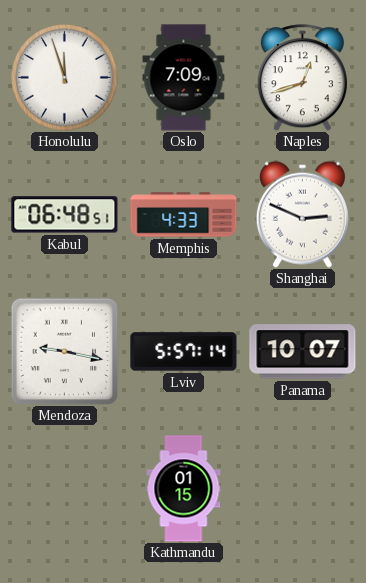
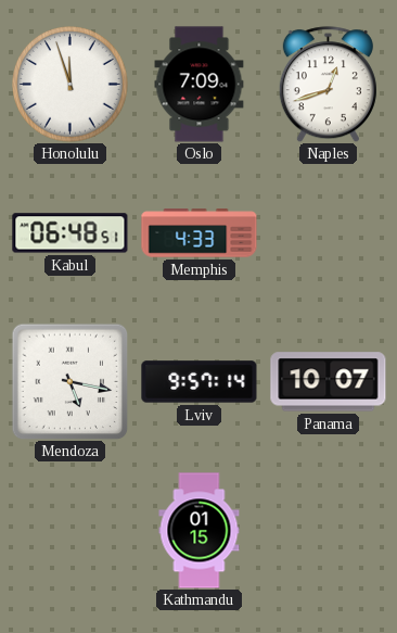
Shanghai: 2:49 -> none
Mendoza: 9:17 -> 5:17
Lviv: 5:57 -> 9:57
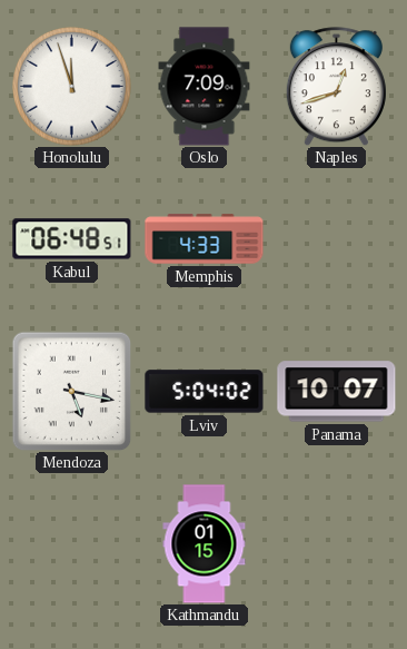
Lviv: 9:57 -> 5:04
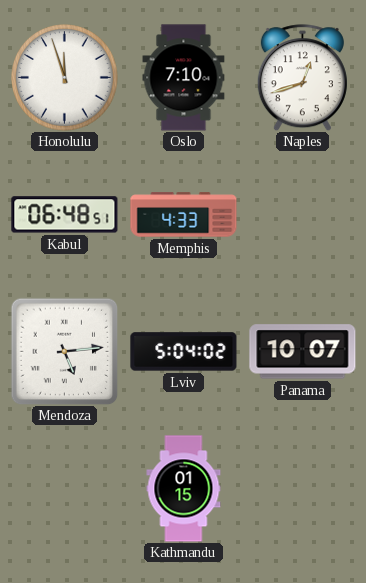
Oslo: 7:09 -> 7:10
Mendoza: 5:17 -> 5:14
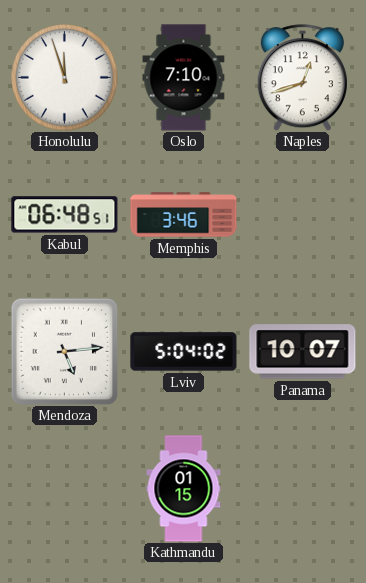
Memphis: 4:33 -> 3:46
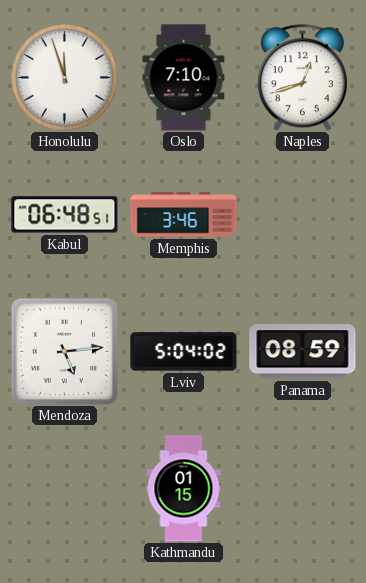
Panama: 10:07 -> 08:59
